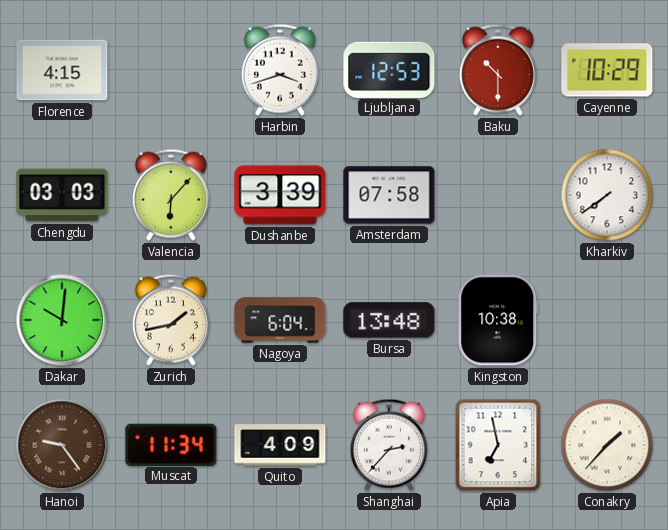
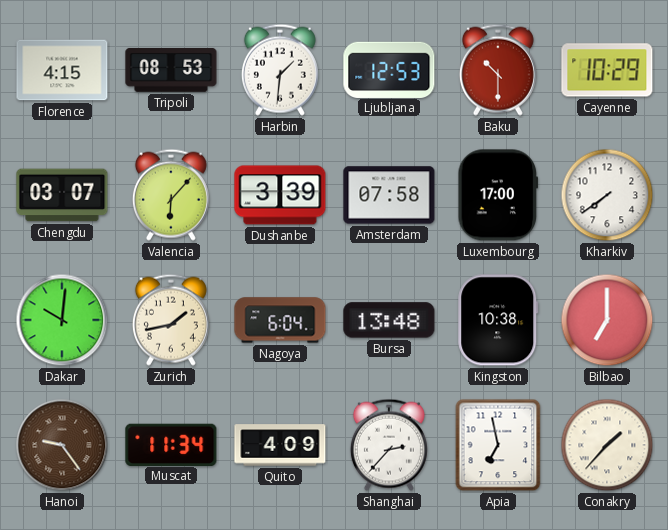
Tripoli: none -> 08:53
Harbin: 3:42 -> 1:31
Chengdu: 03:03 -> 03:07
Luxembourg: none -> 17:00
Bilbao: none -> 7:00
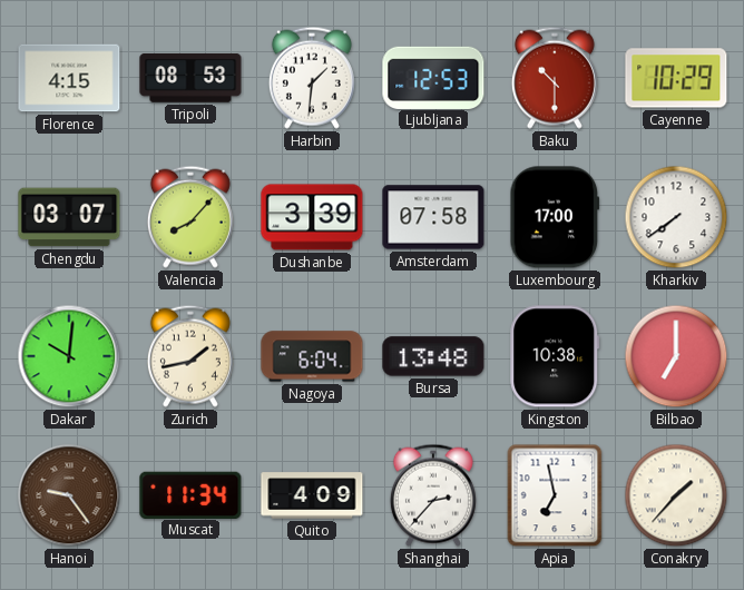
Valencia: 6:07 -> 8:07
